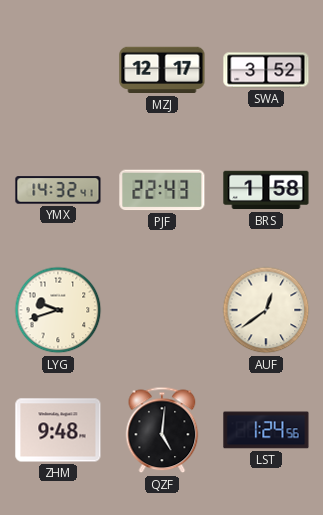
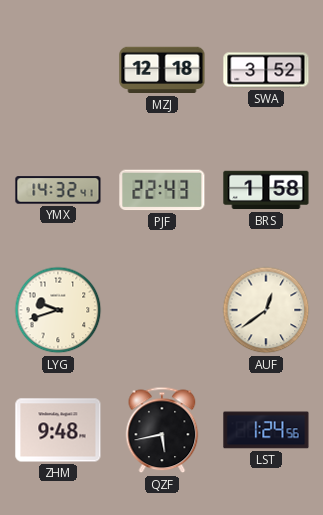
MZJ: 12:17 -> 12:18
QZF: 5:01 -> 5:43
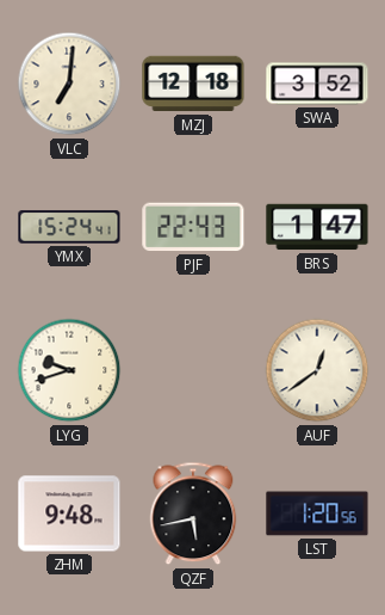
VLC: none -> 7:01
YMX: 14:32 -> 15:24
BRS: 1:58 -> 1:47
LST: 1:24 -> 1:20
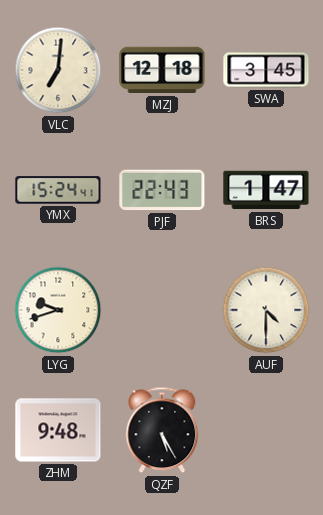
SWA: 3:52 -> 3:45
AUF: 12:39 -> 4:30
QZF: 5:43 -> 5:25
LST: 1:20 -> none
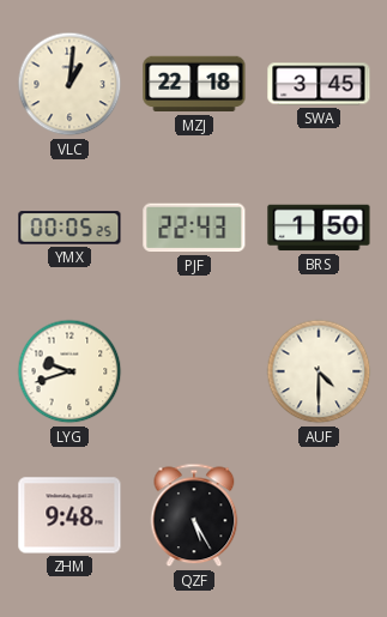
VLC: 7:01 -> 1:01
MZJ: 12:18 -> 22:18
YMX: 15:24 -> 00:05
BRS: 1:47 -> 1:50
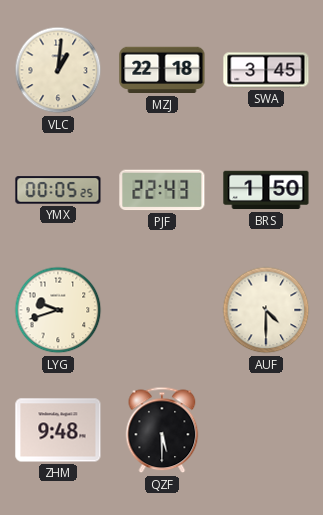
QZF: 5:25 -> 5:30
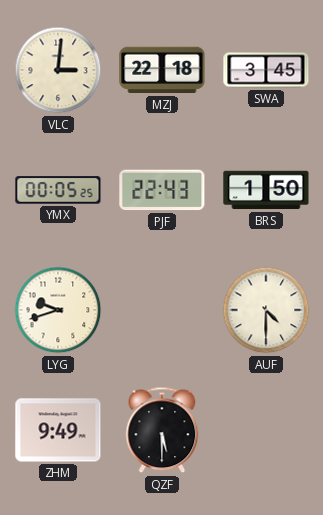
VLC: 1:01 -> 3:01
ZHM: 9:48 -> 9:49
